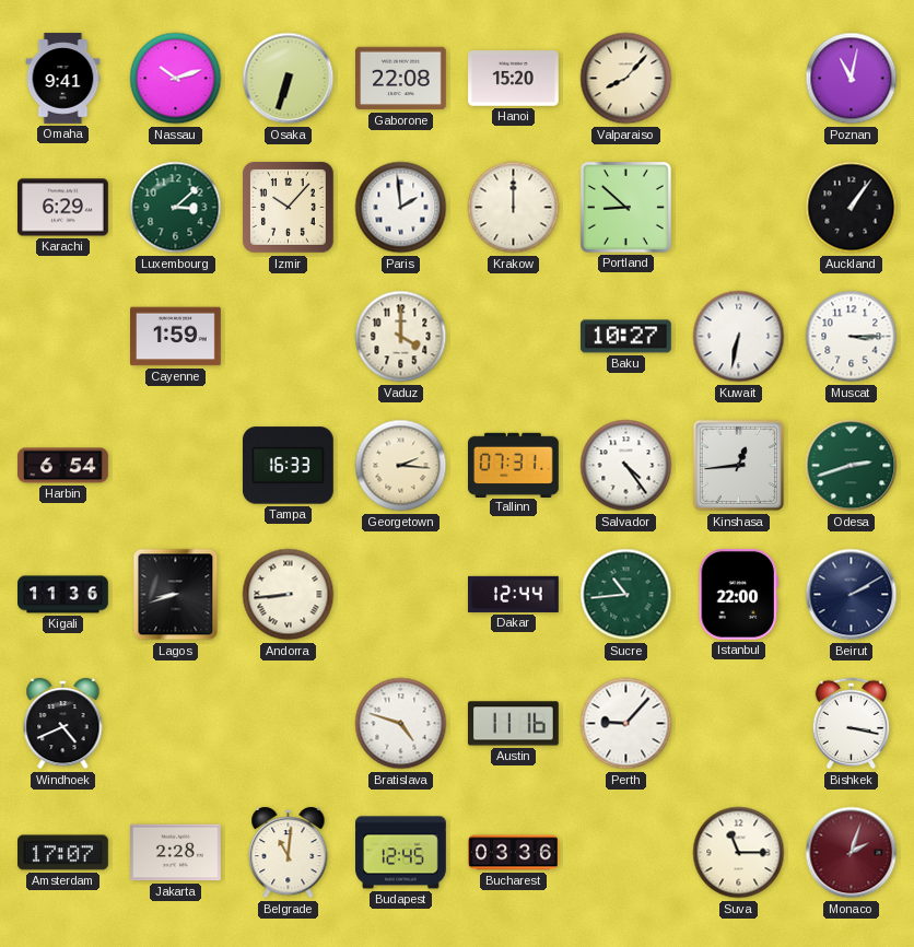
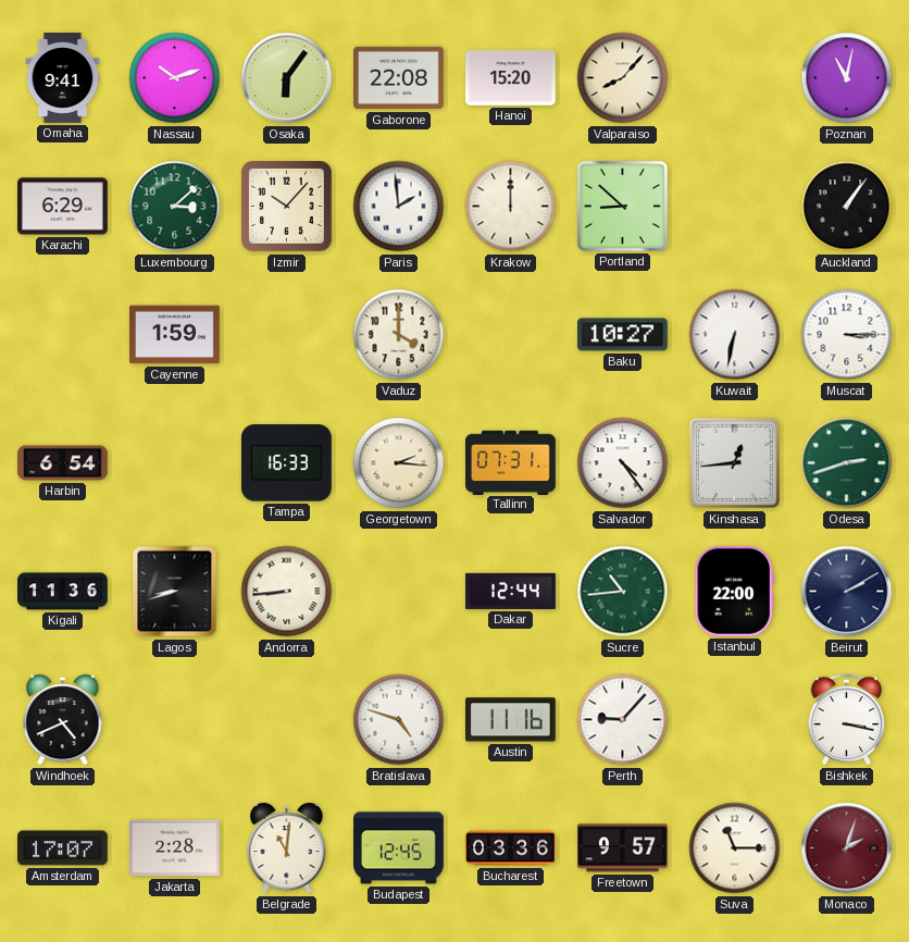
Osaka: 6:33 -> 6:06
Freetown: none -> 9:57
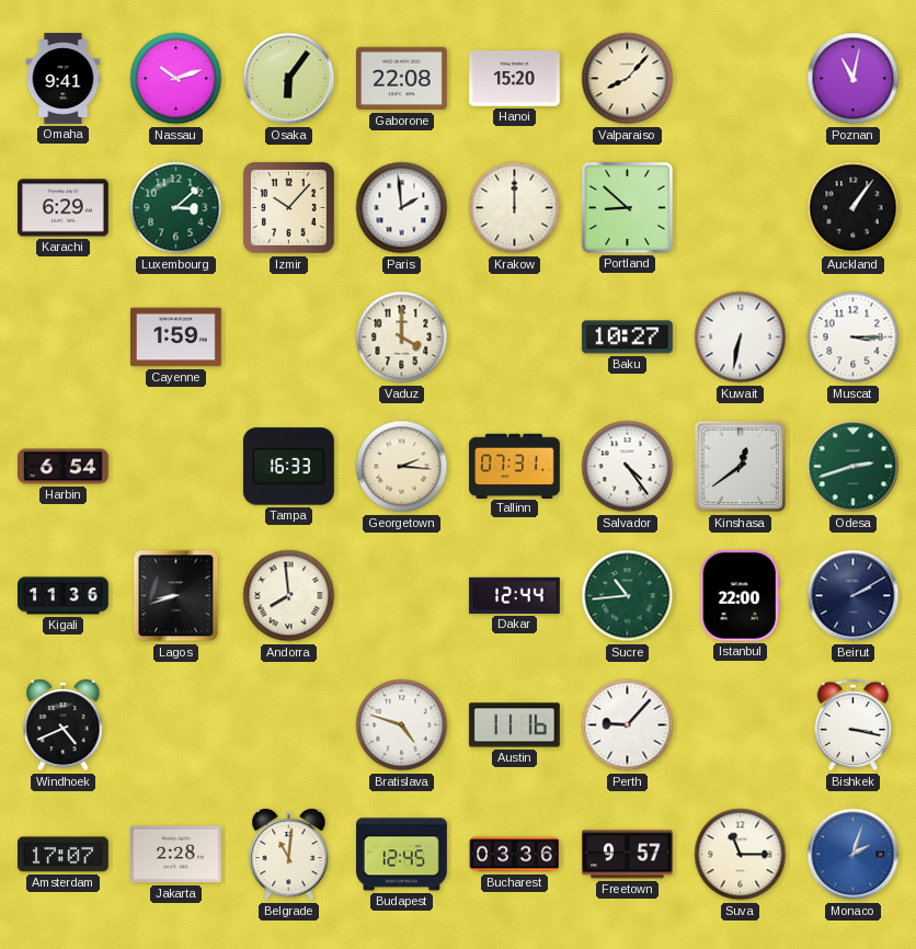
Kinshasa: 12:44 -> 12:39
Andorra: 8:44 -> 7:59
Monaco dial: burgundy -> blue
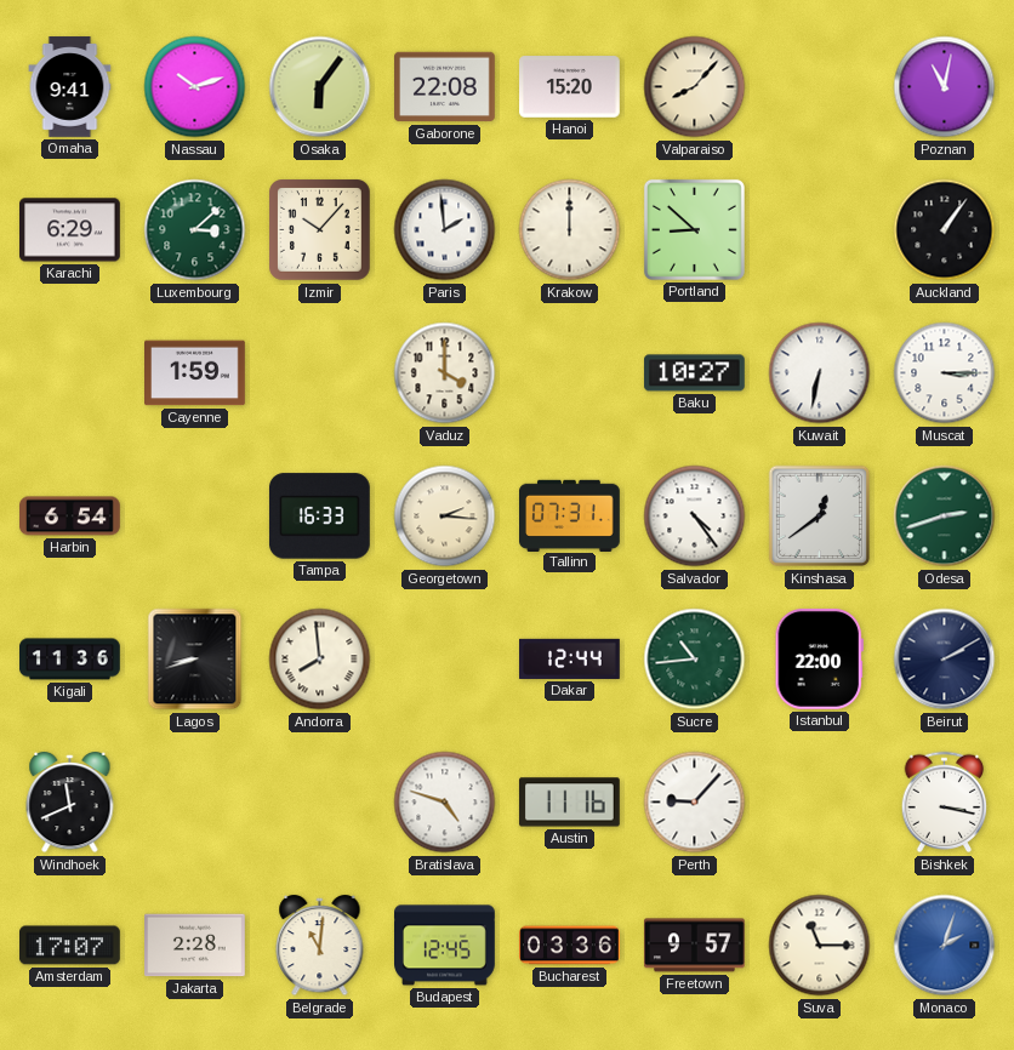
Windhoek: 4:41 -> 11:41
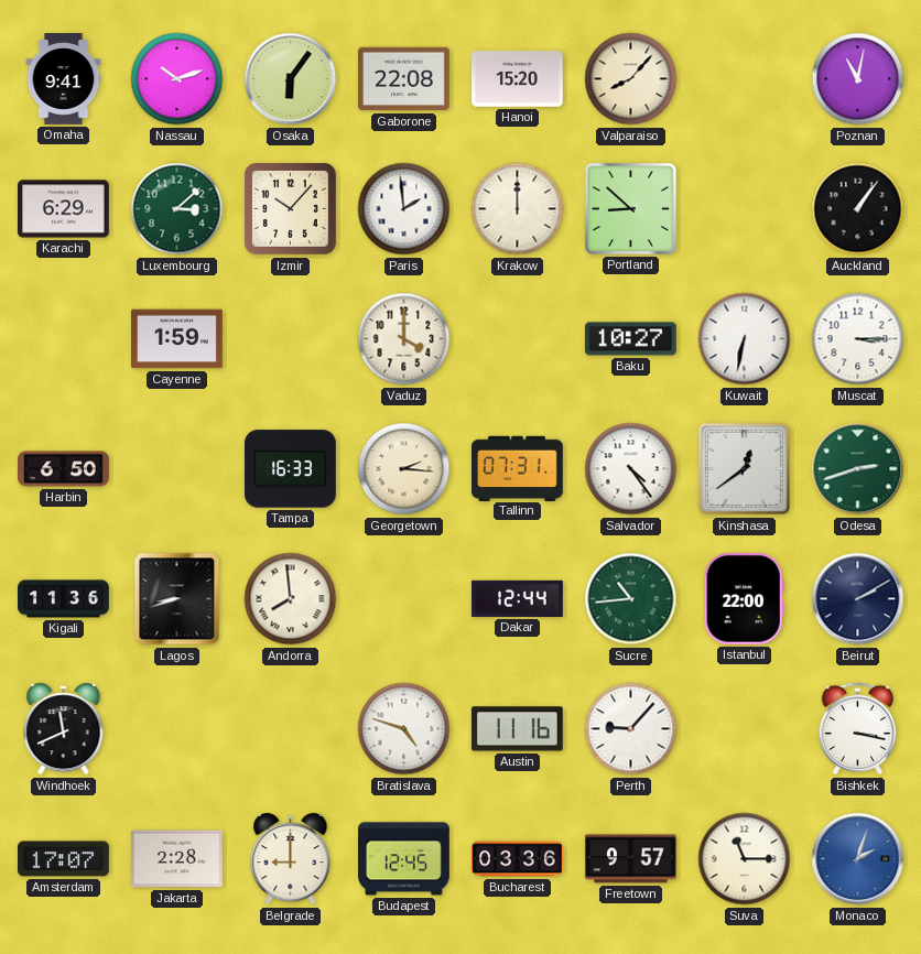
Harbin: 6:54 -> 6:50
Belgrade: 11:01 -> 9:00
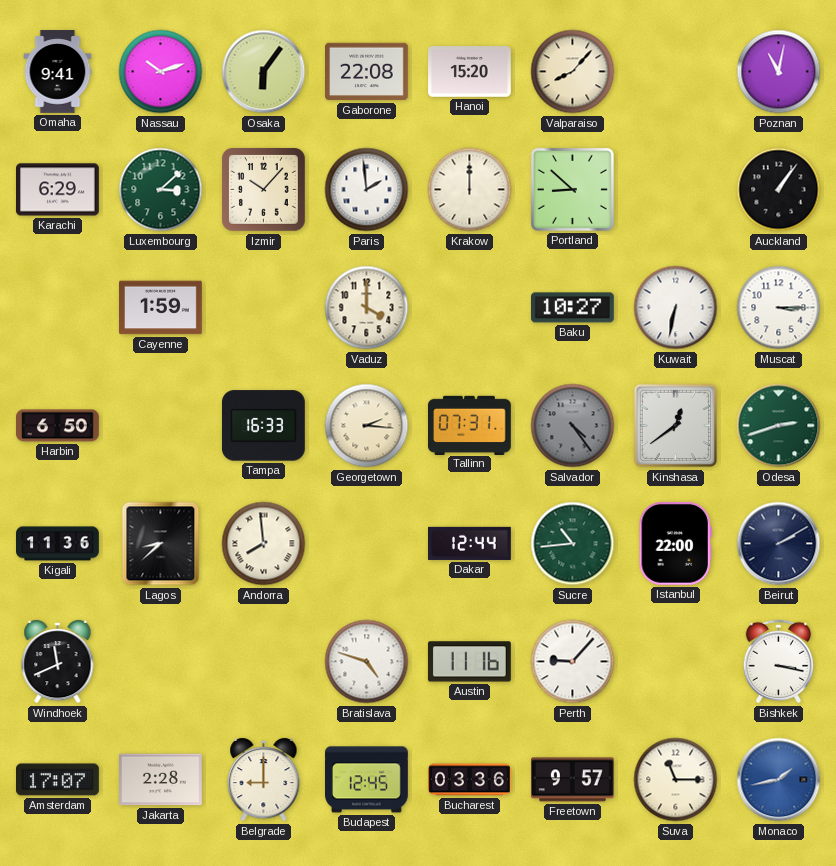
Salvador dial: white -> grey
Lagos: 8:42 -> 8:38
Monaco: 2:03 -> 1:43
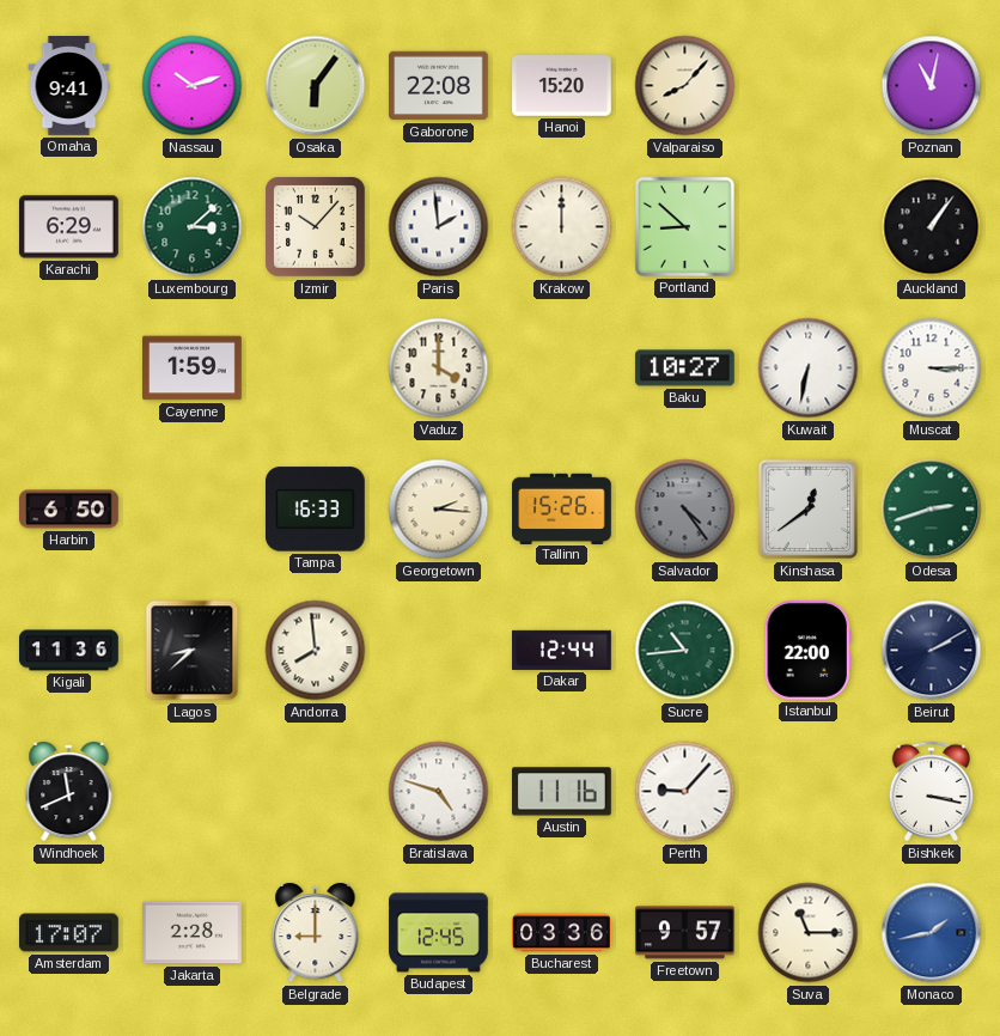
Tallinn: 07:31 -> 15:26
